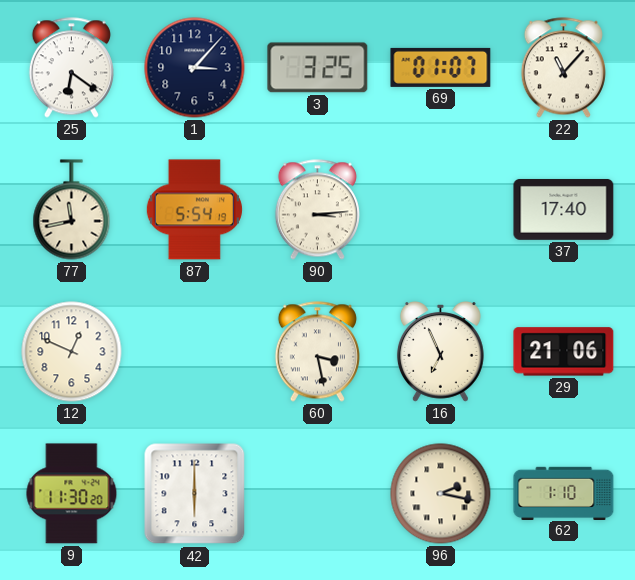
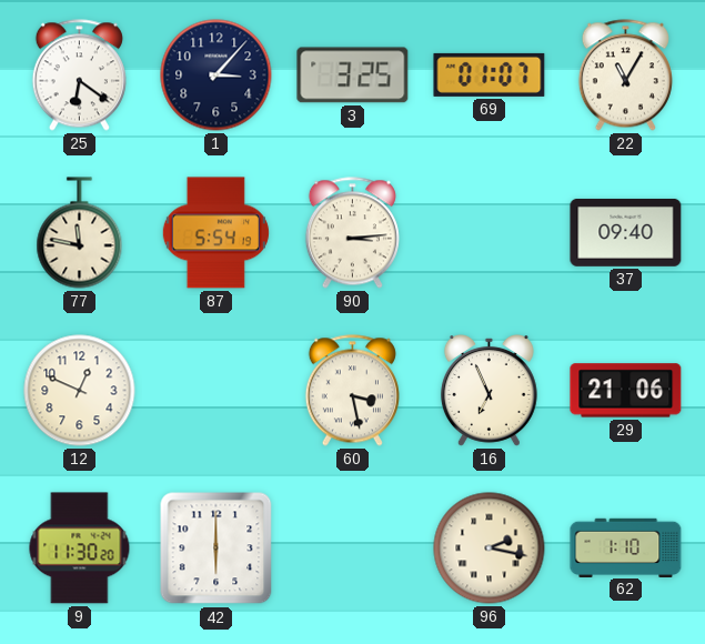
22: 11:07 -> 11:05
77: 11:43 -> 11:47
37: 17:40 -> 09:40
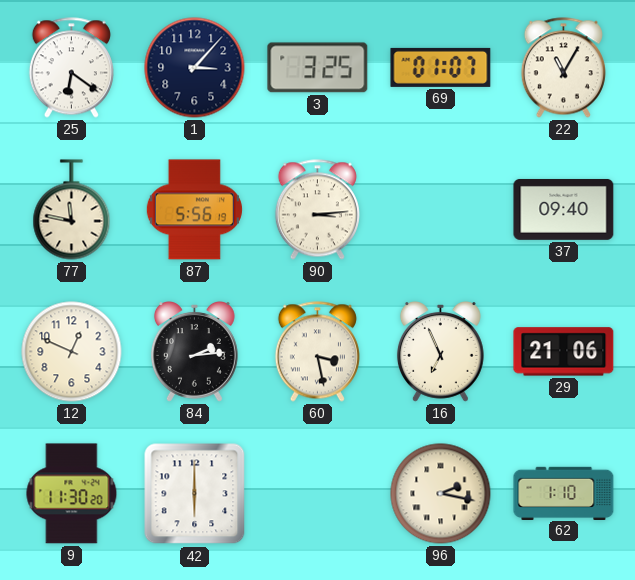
87: 5:54 -> 5:56
84: none -> 2:14
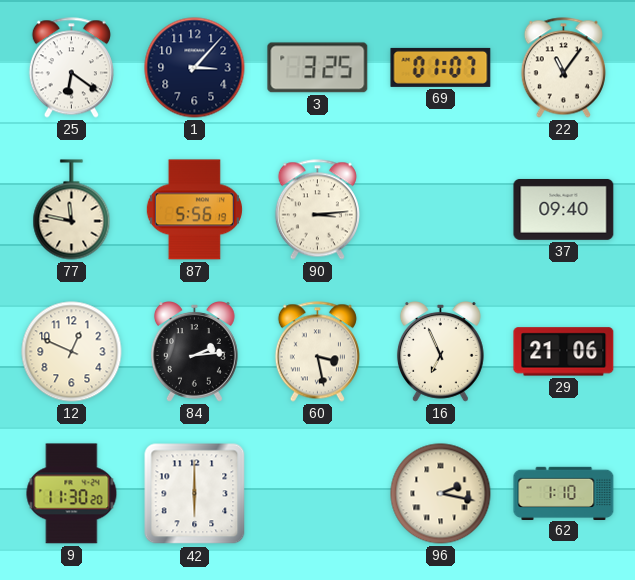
22: 11:05 -> 11:06
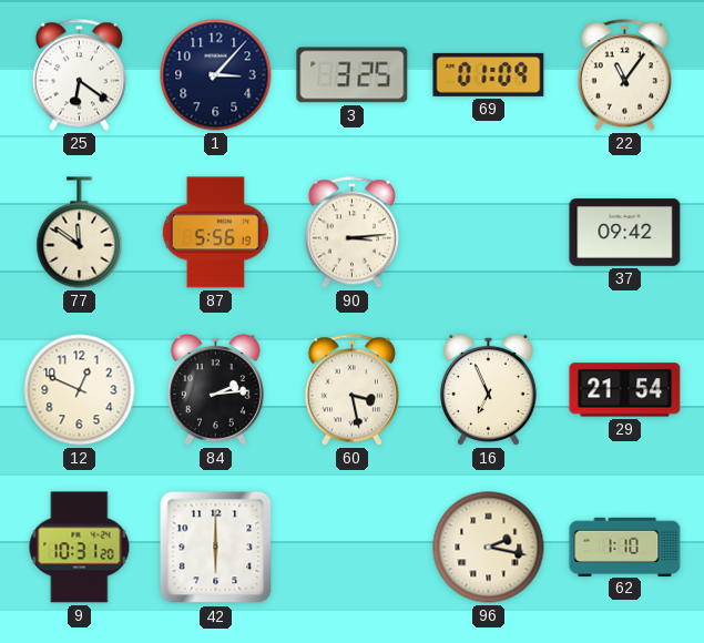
69: 01:07 -> 01:09
77: 11:47 -> 11:51
37: 09:40 -> 09:42
29: 21:06 -> 21:54
9: 11:30 -> 10:31
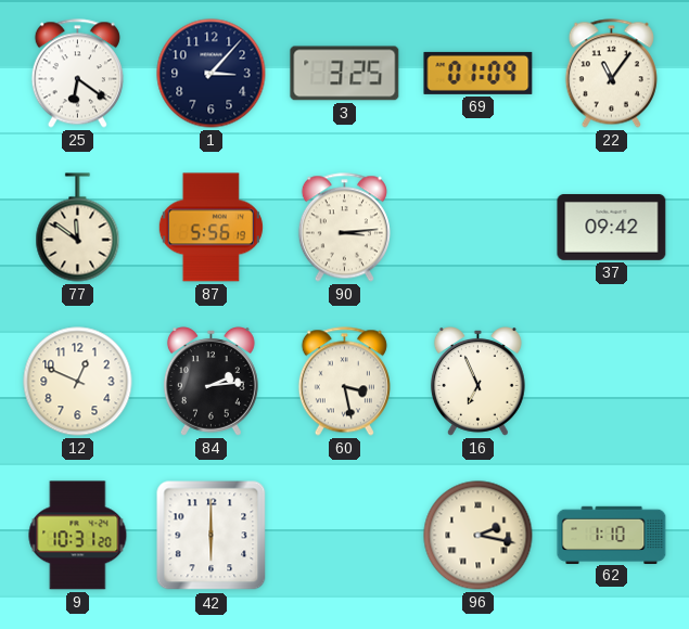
29: 21:54 -> none
